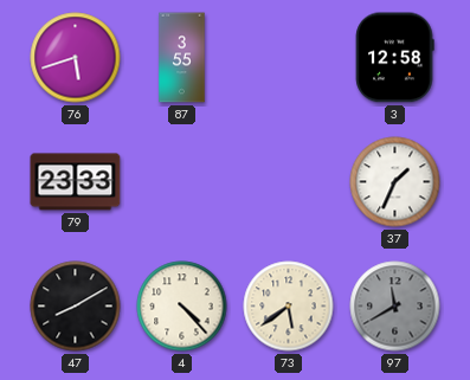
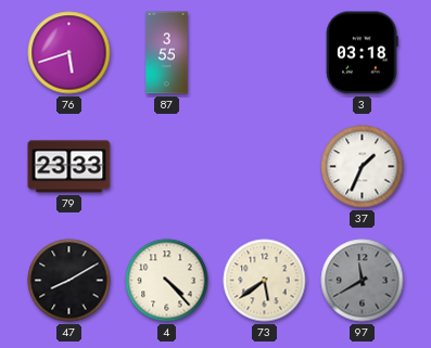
3: 12:58 -> 03:18
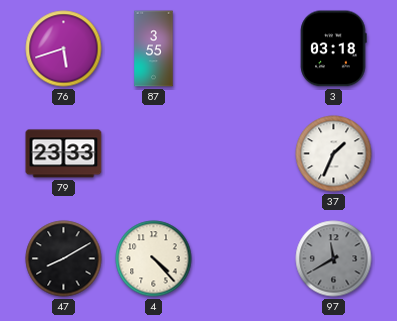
73: 5:39 -> none
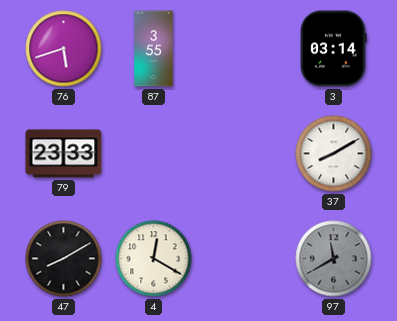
3: 03:18 -> 03:14
37: 1:34 -> 8:10
4: 4:23 -> 12:20
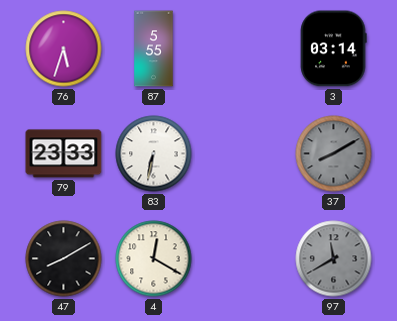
76: 5:42 -> 5:33
87: 3:55 -> 5:55
83: none -> 6:32
37 dial: white -> grey
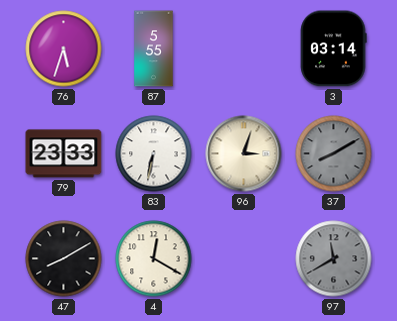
96: none -> 3:03
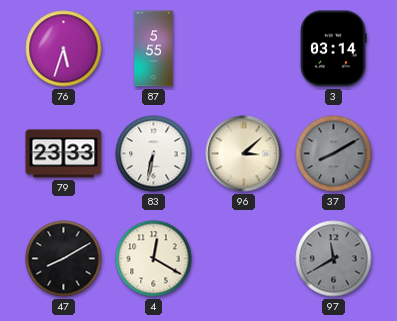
96: 3:03 -> 3:08
